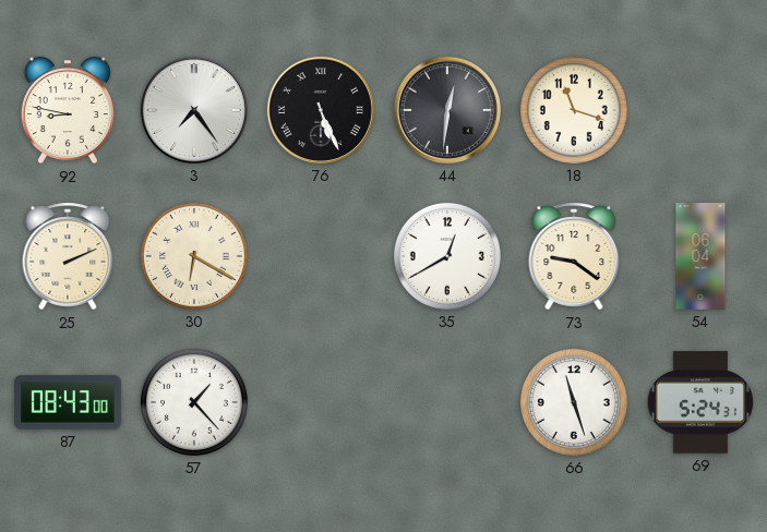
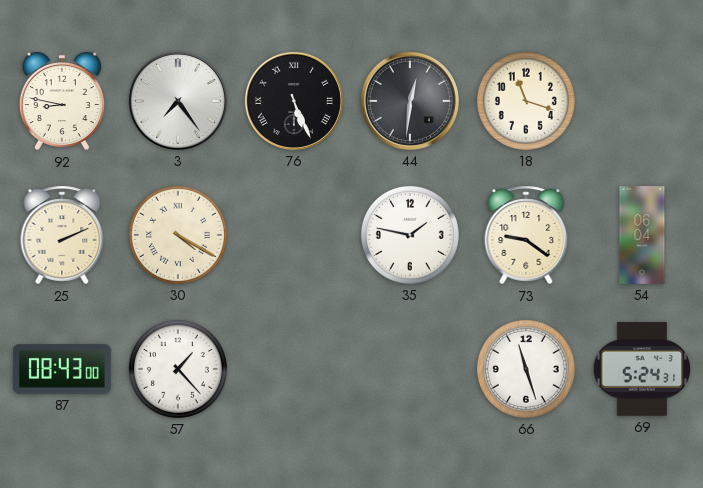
30: 6:20 -> 4:20
35: 12:40 -> 1:47
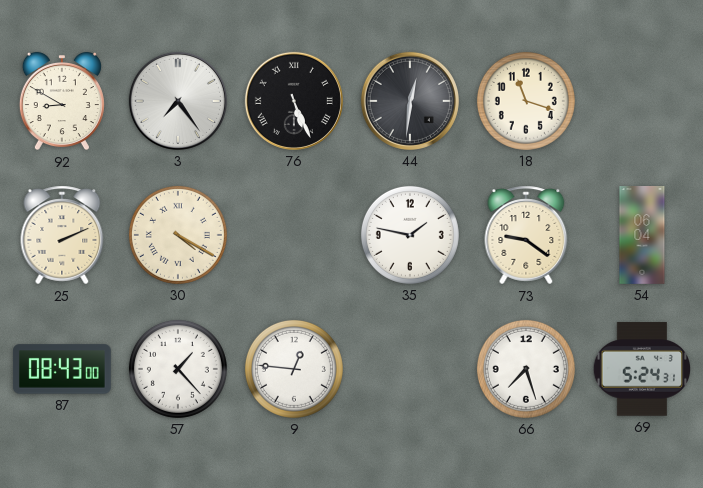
92: 8:47 -> 8:50
9: none -> 12:46
66: 11:27 -> 7:27
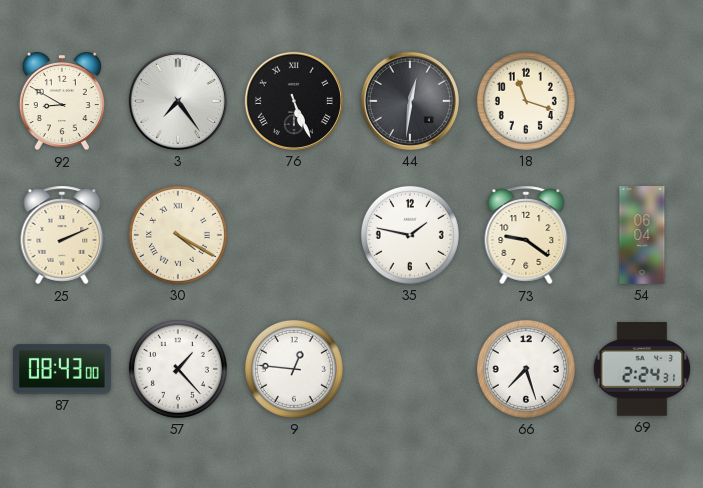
69: 5:24 -> 2:24
